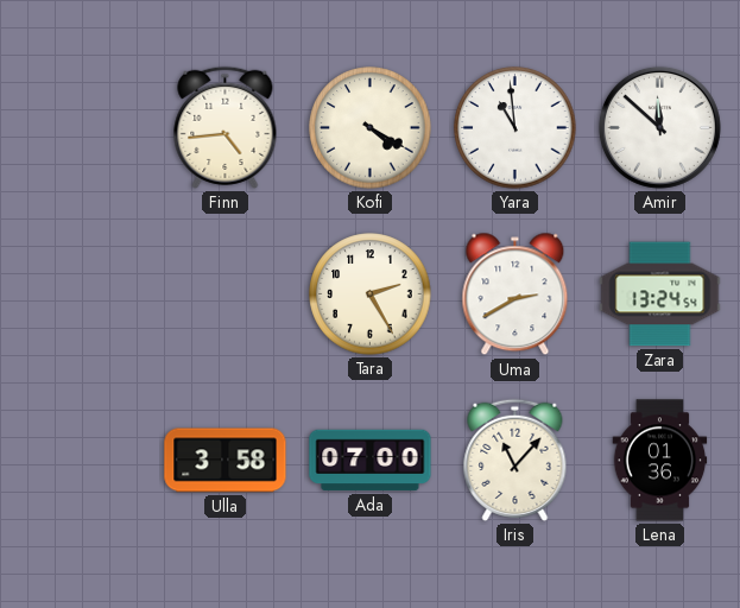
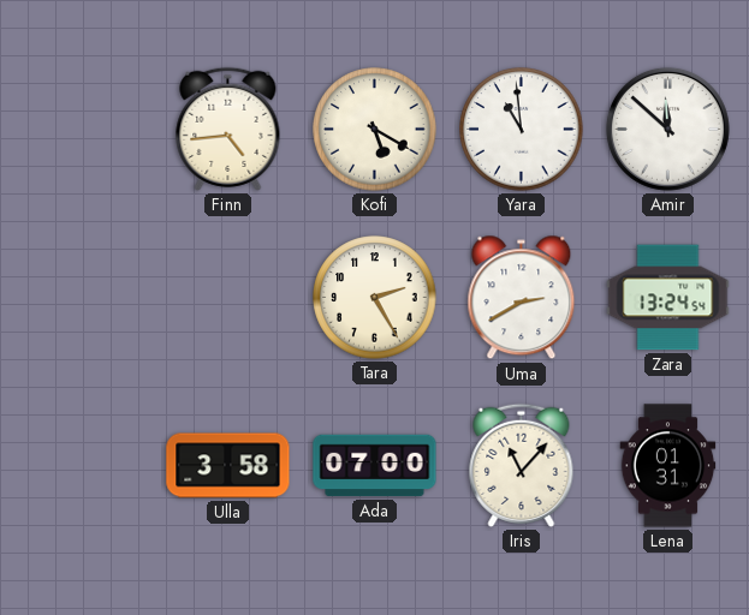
Kofi: 4:20 -> 5:20
Lena: 01:36 -> 01:31
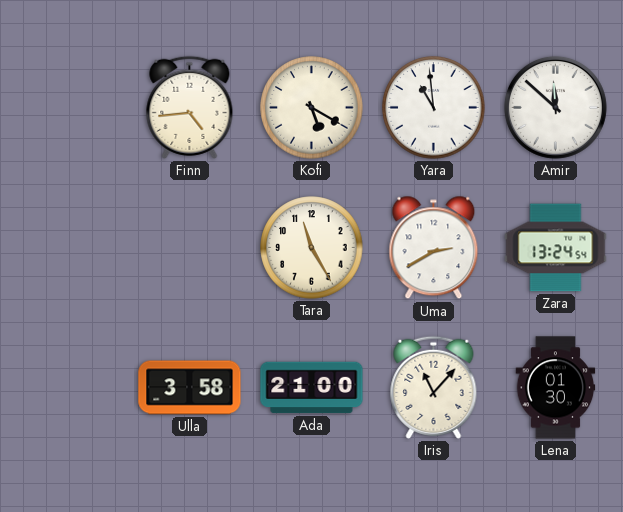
Tara: 2:25 -> 11:25
Ada: 07:00 -> 21:00
Lena: 01:31 -> 01:30
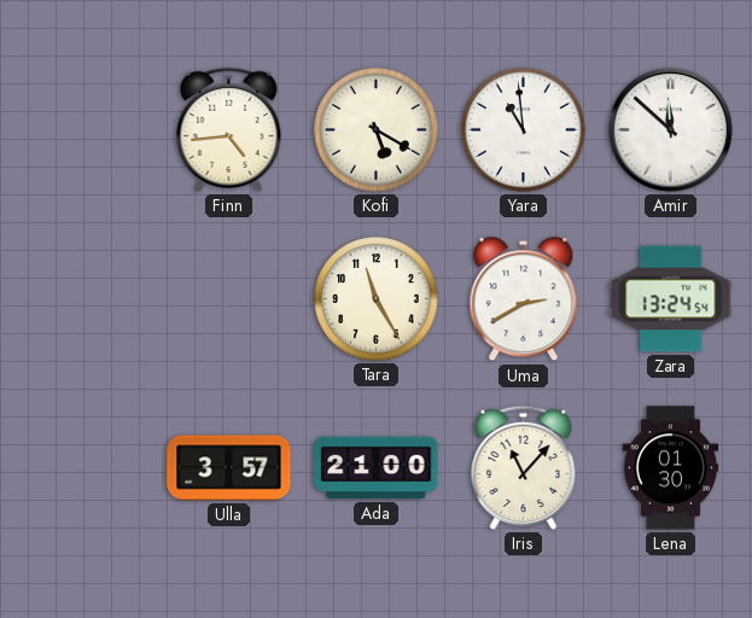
Ulla: 3:58 -> 3:57
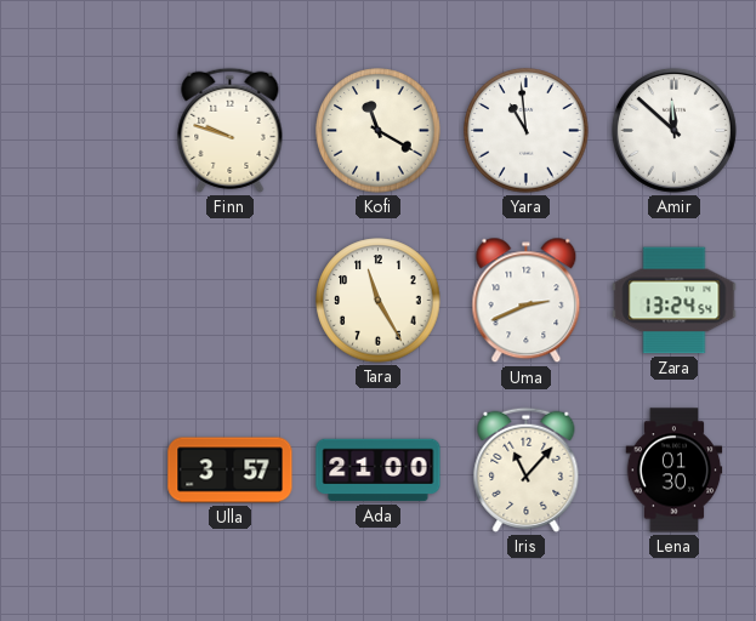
Finn: 4:44 -> 9:48
Kofi: 5:20 -> 11:20
Uma: 2:40 -> 2:41
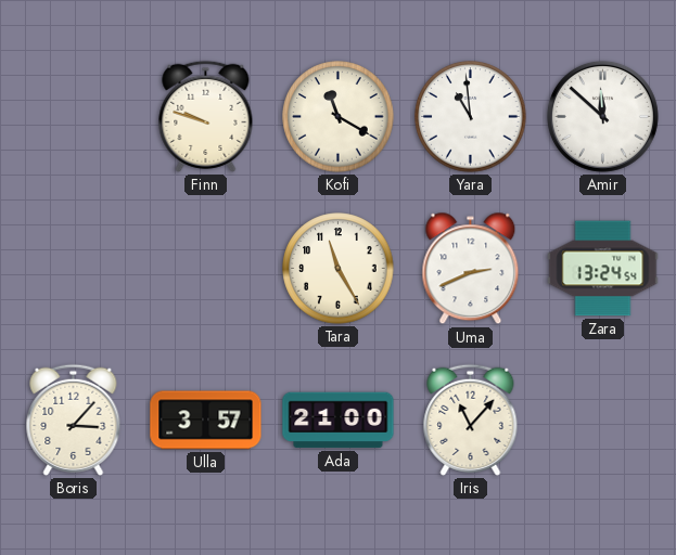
Boris: none -> 3:07
Lena: 01:30 -> none
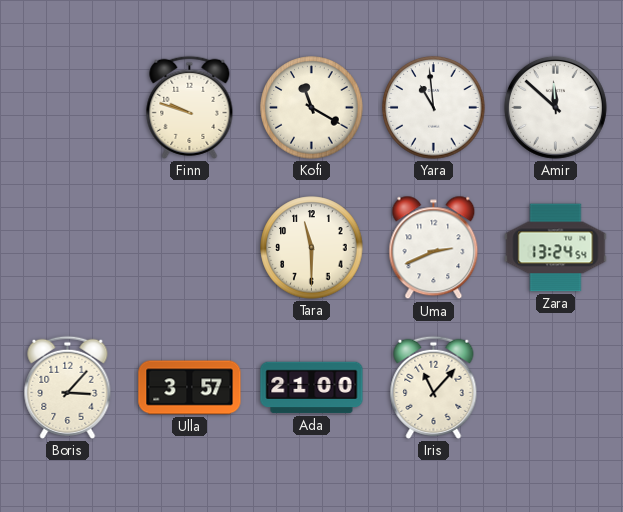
Tara: 11:25 -> 11:30
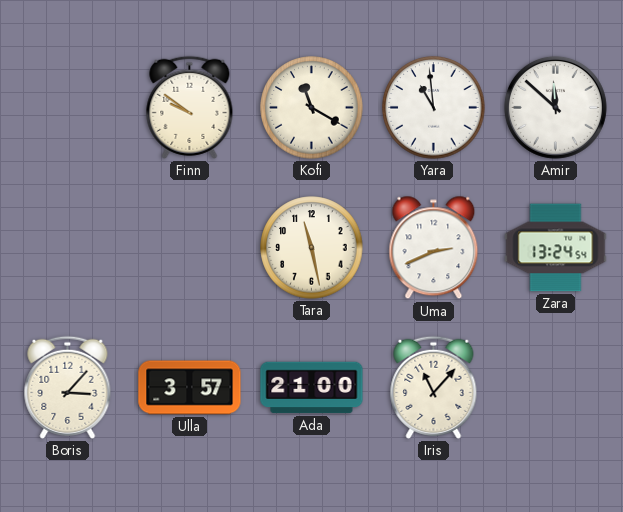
Finn: 9:48 -> 9:51
Tara: 11:30 -> 11:28
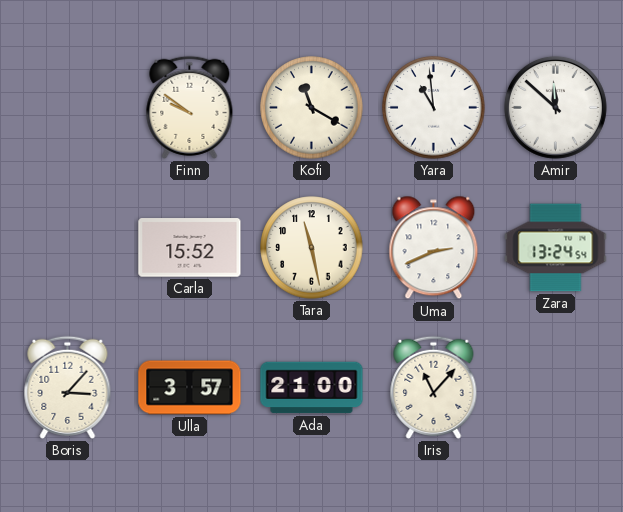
Carla: none -> 15:52
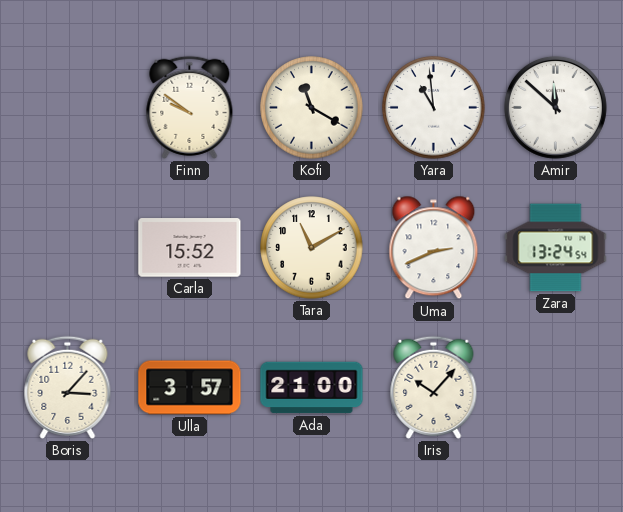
Tara: 11:28 -> 11:10
Iris: 11:07 -> 10:07
